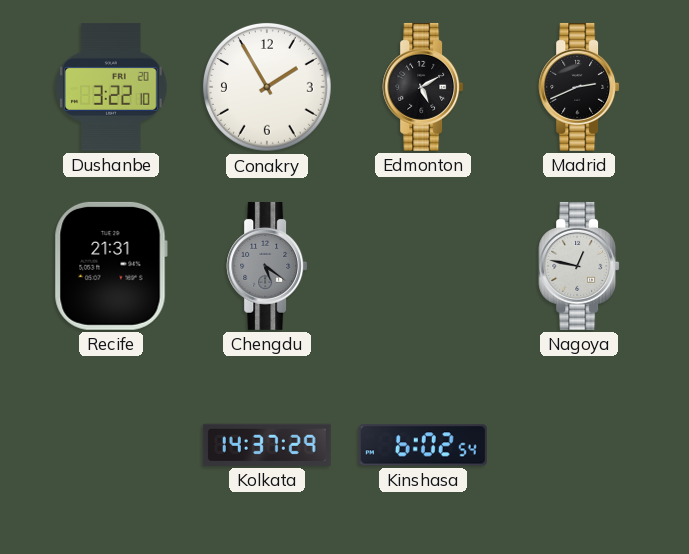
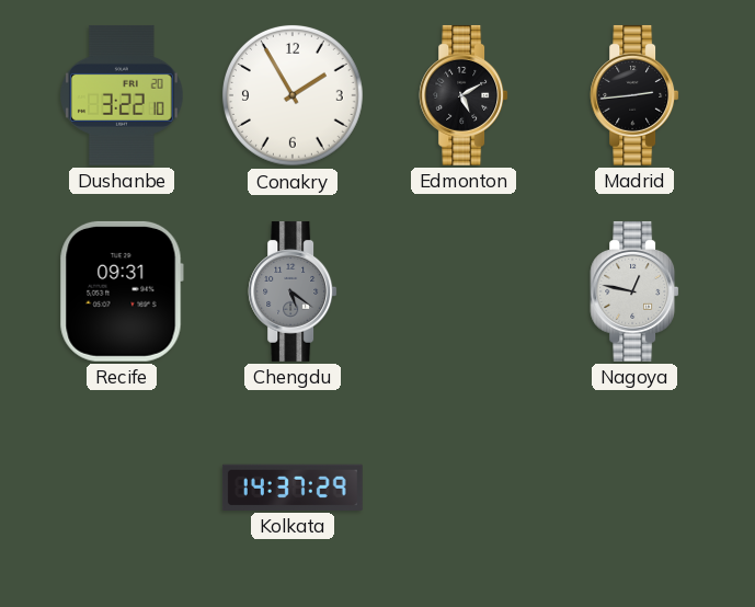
Madrid: 2:41 -> 2:44
Recife: 21:31 -> 09:31
Kinshasa: 6:02 -> none
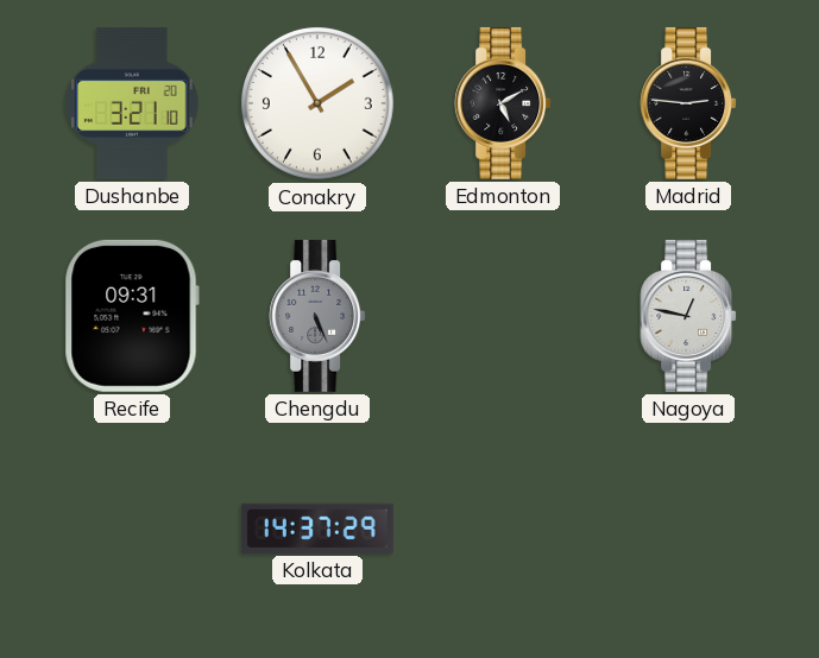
Dushanbe: 3:22 -> 3:21
Madrid: 2:44 -> 2:46
Chengdu: 5:21 -> 5:26
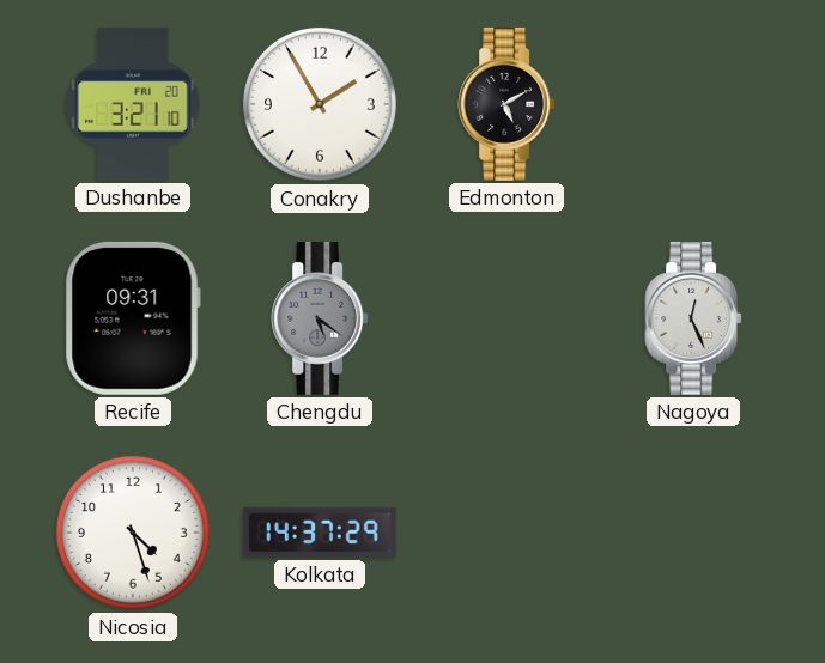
Madrid: 2:46 -> none
Chengdu: 5:26 -> 5:21
Nagoya: 12:47 -> 12:26
Nicosia: none -> 4:27
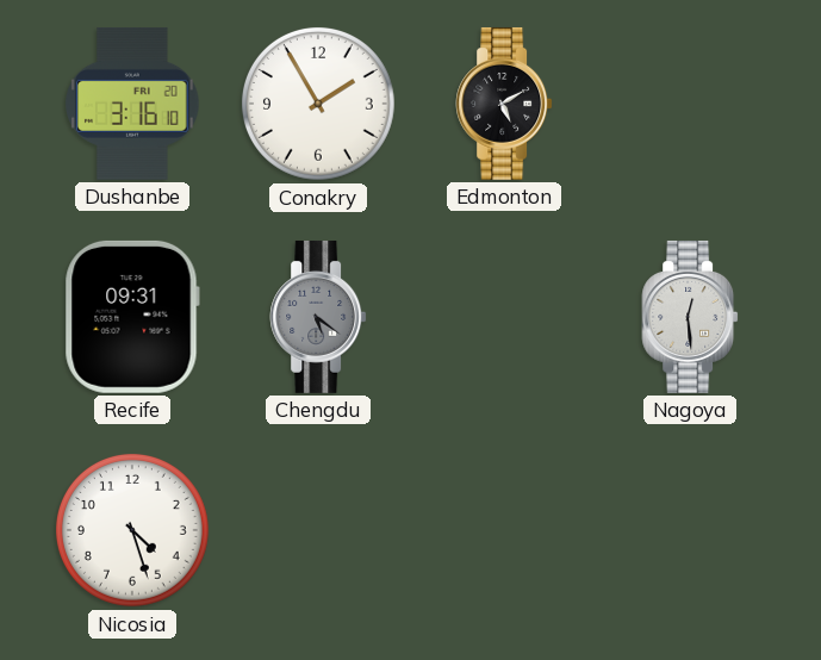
Dushanbe: 3:21 -> 3:16
Nagoya: 12:26 -> 12:29
Kolkata: 14:37 -> none
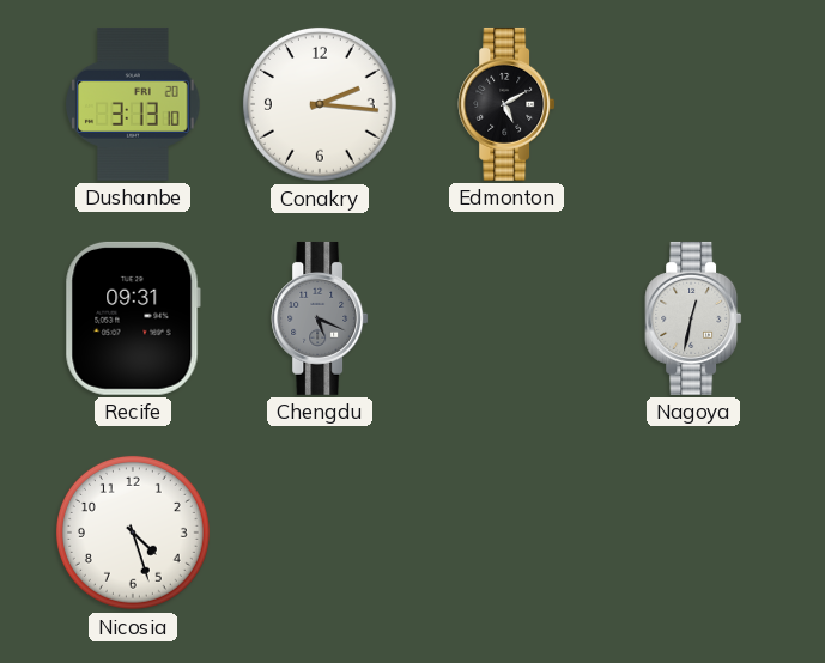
Dushanbe: 3:16 -> 3:13
Conakry: 1:55 -> 2:16
Chengdu: 5:21 -> 5:19
Nagoya: 12:29 -> 12:32
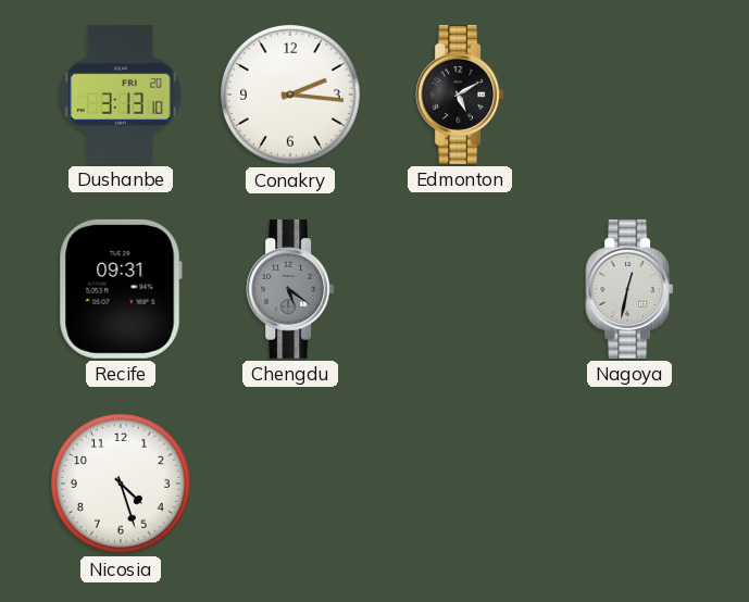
Chengdu: 5:19 -> 5:21
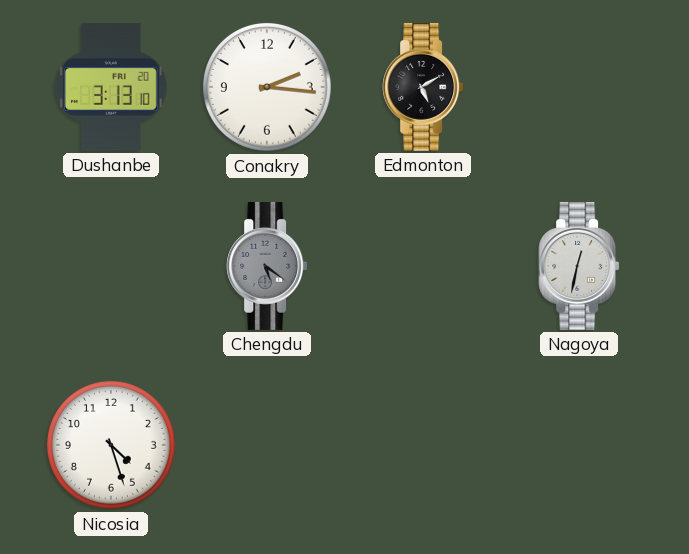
Recife: 09:31 -> none
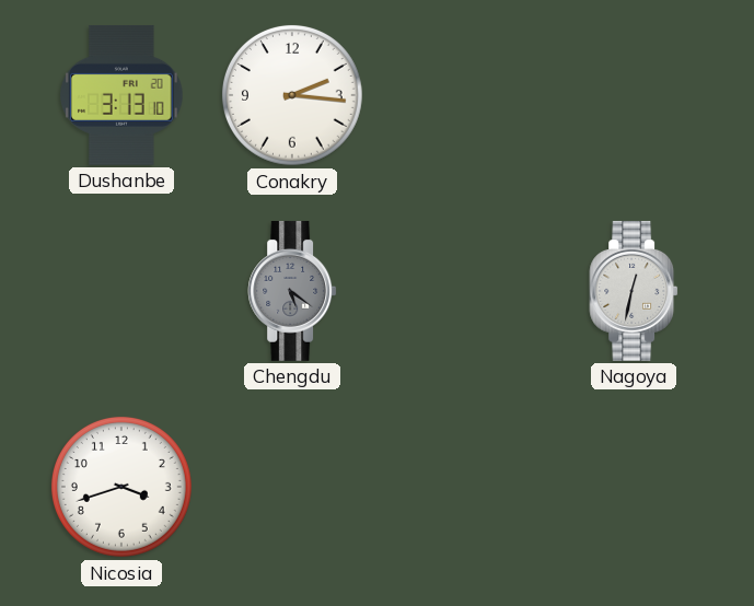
Edmonton: 5:10 -> none
Nicosia: 4:27 -> 3:42
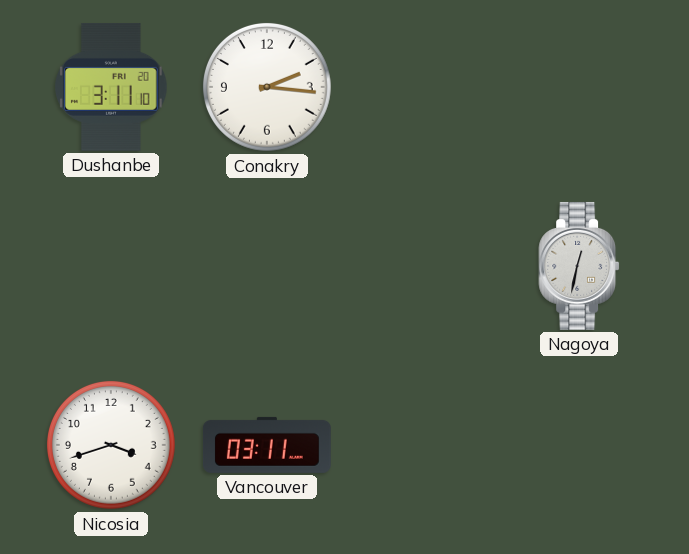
Dushanbe: 3:13 -> 3:11
Chengdu: 5:21 -> none
Vancouver: none -> 03:11
